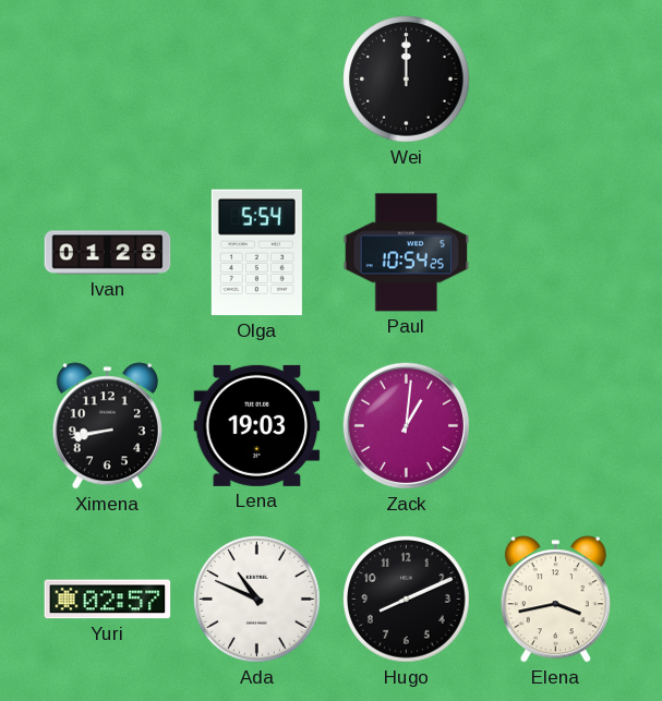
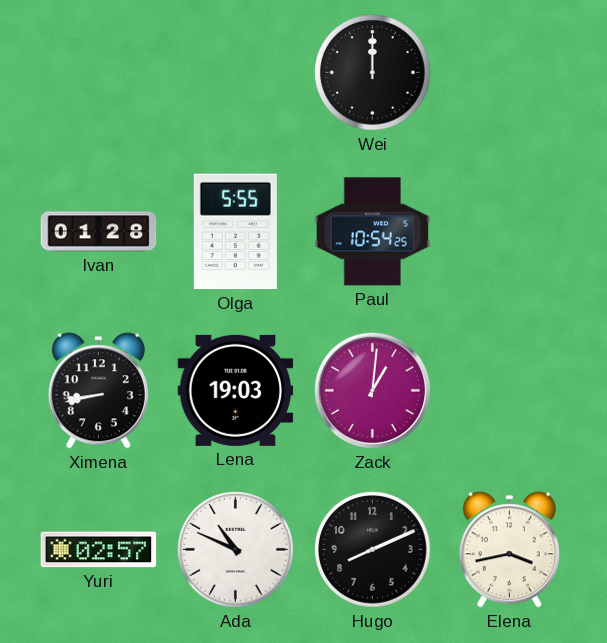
Olga: 5:54 -> 5:55
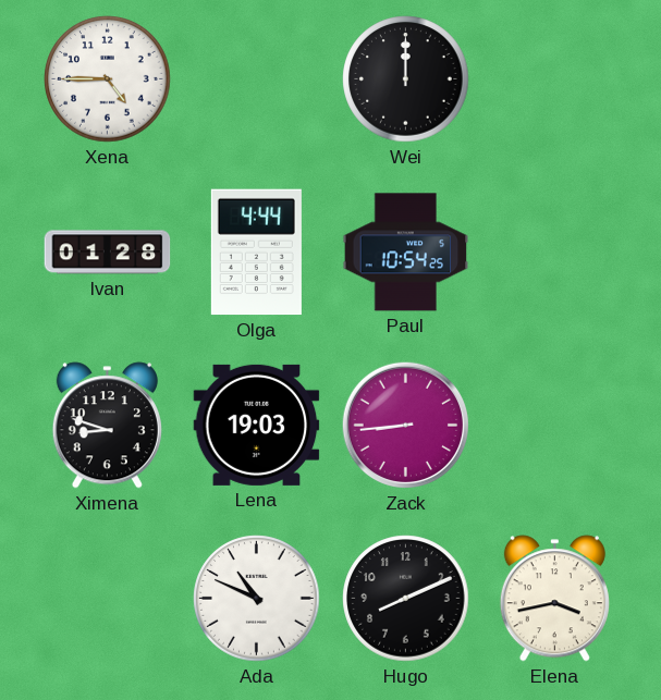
Xena: none -> 4:45
Olga: 5:55 -> 4:44
Ximena: 8:43 -> 8:48
Zack: 1:01 -> 8:44
Yuri: 02:57 -> none
